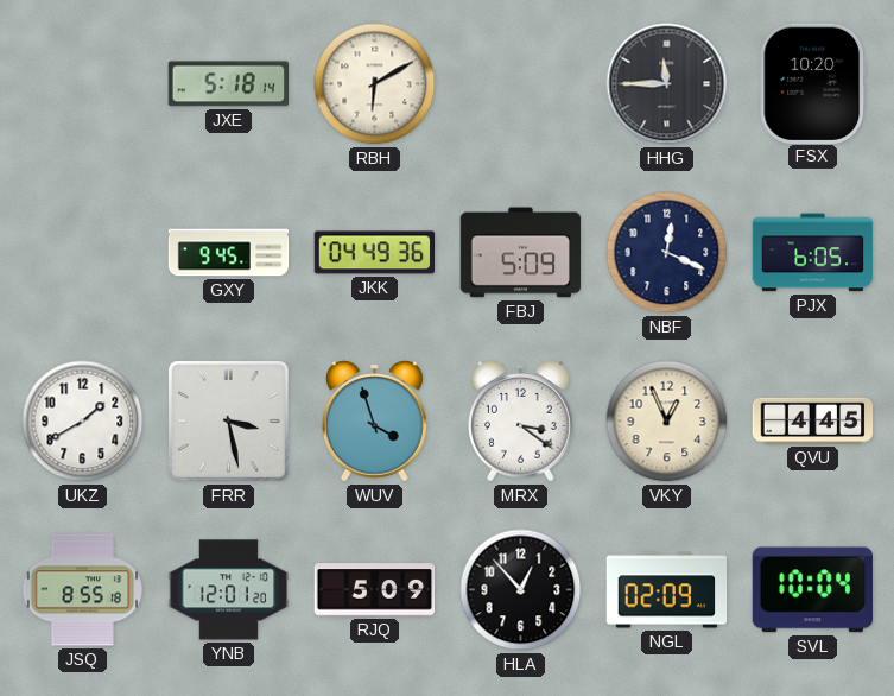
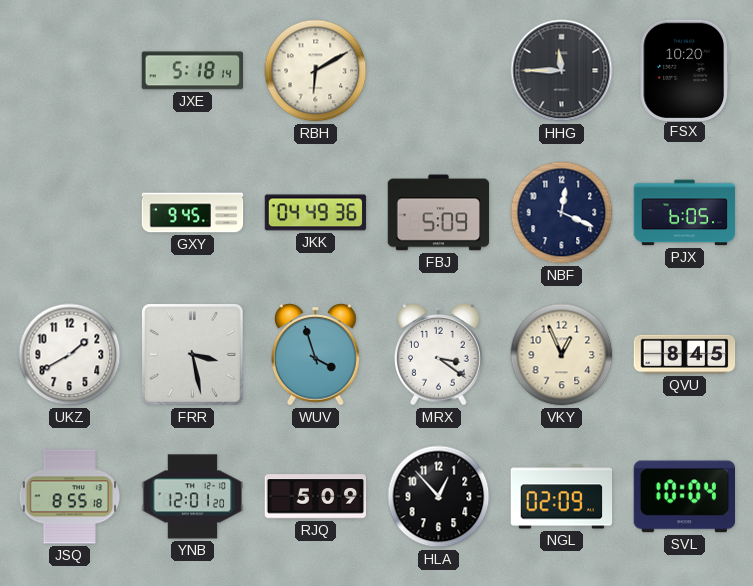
QVU: 4:45 -> 8:45
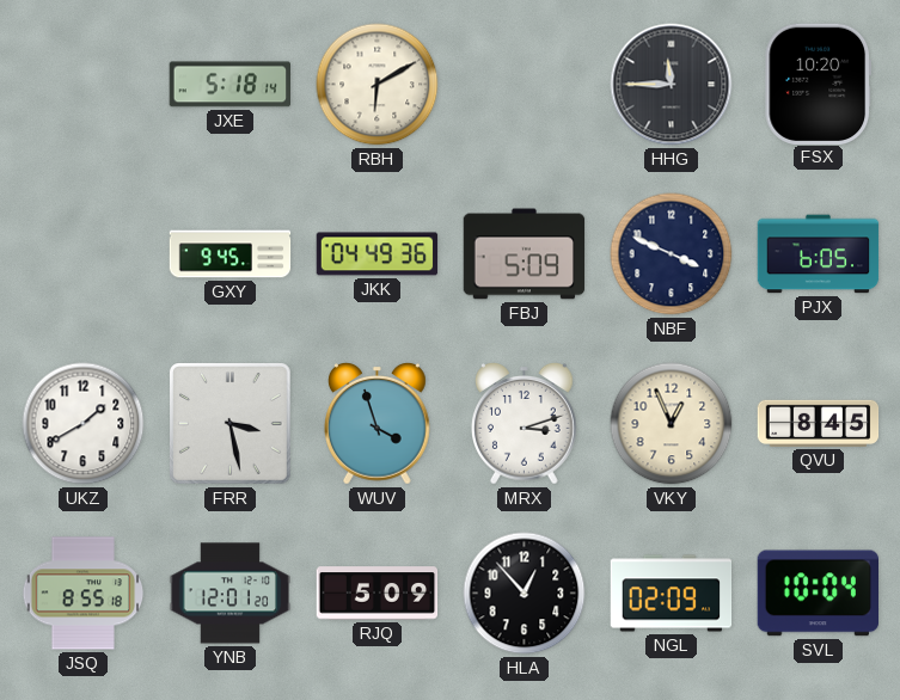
NBF: 12:19 -> 3:49
MRX: 3:21 -> 3:12
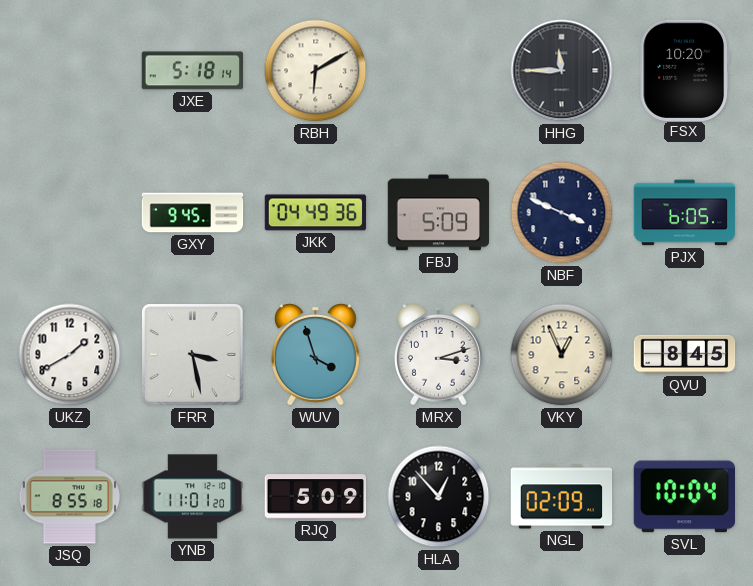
YNB: 12:01 -> 11:01
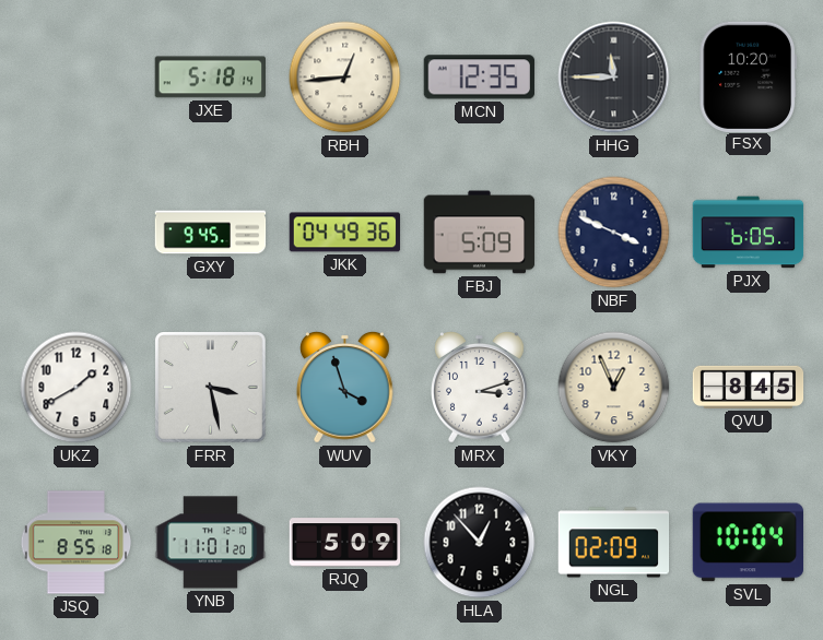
RBH: 6:10 -> 12:44
MCN: none -> 12:35
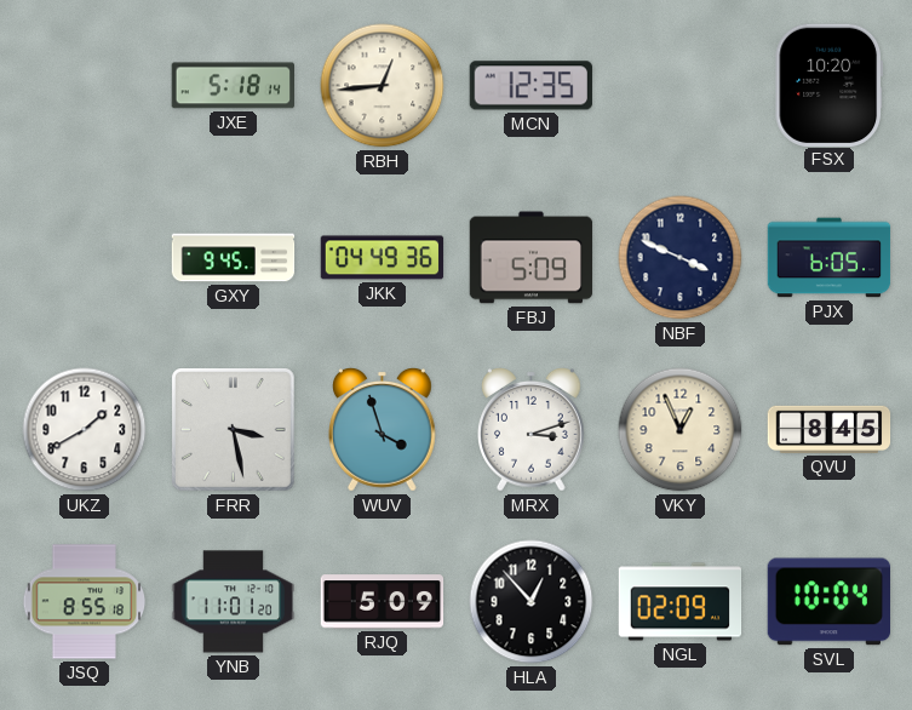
HHG: 11:45 -> none
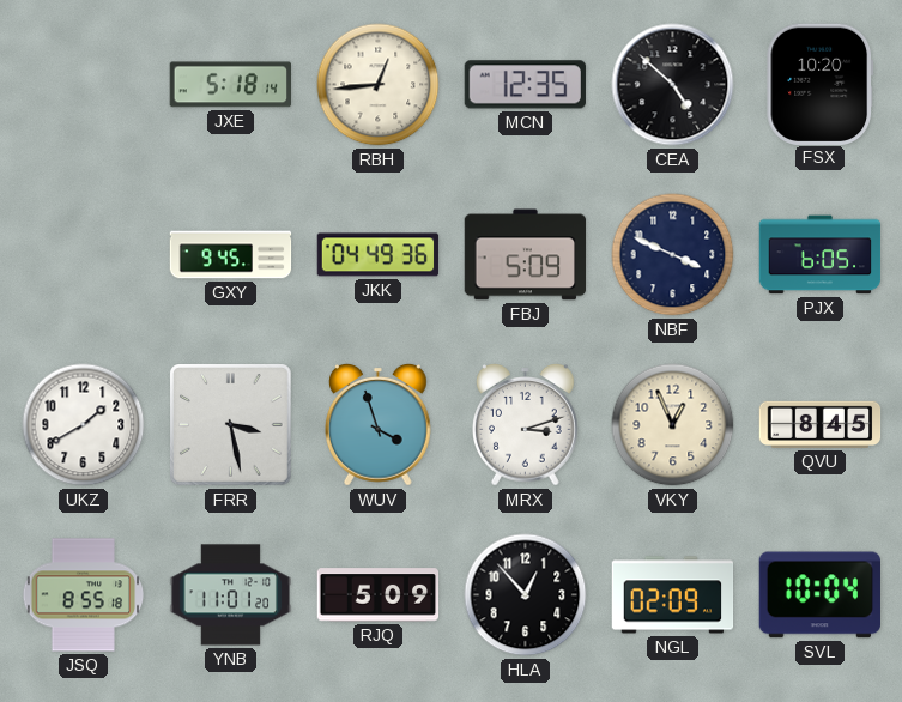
CEA: none -> 4:52
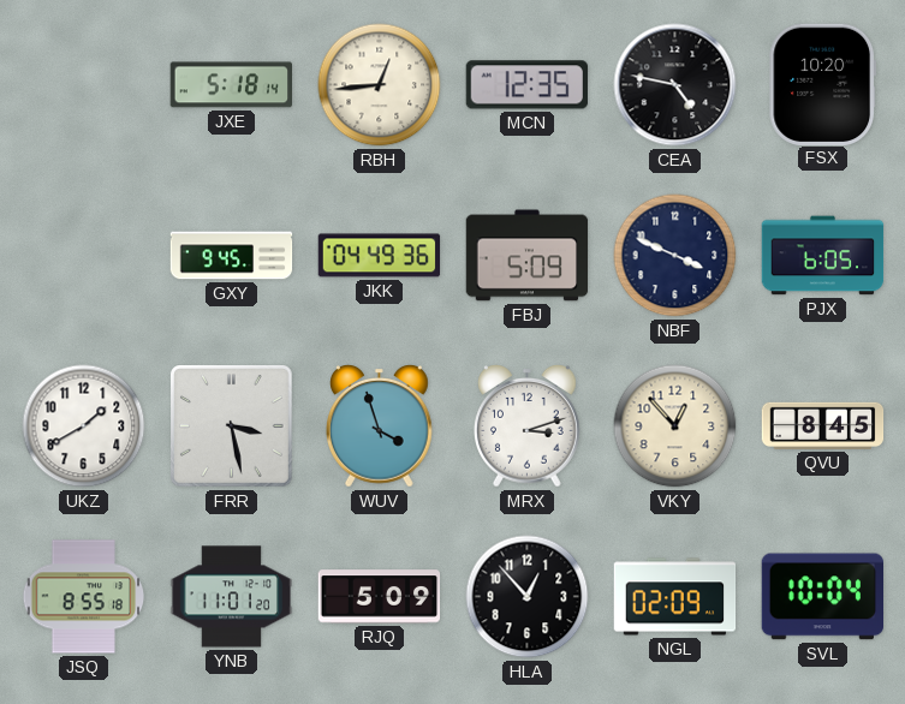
CEA: 4:52 -> 4:47
VKY: 12:56 -> 12:53
